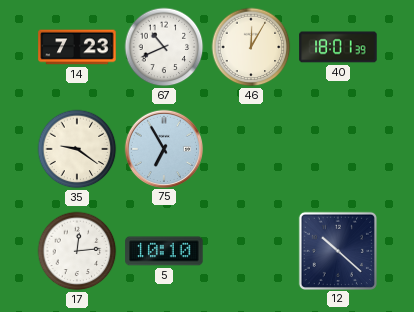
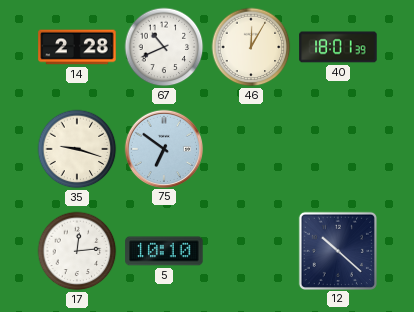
14: 7:23 -> 2:28
35: 9:21 -> 9:18
75: 6:55 -> 6:51
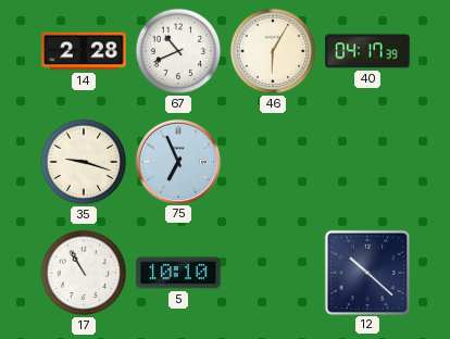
46: 12:05 -> 6:05
40: 18:01 -> 04:17
75: 6:51 -> 6:56
17: 12:14 -> 10:55
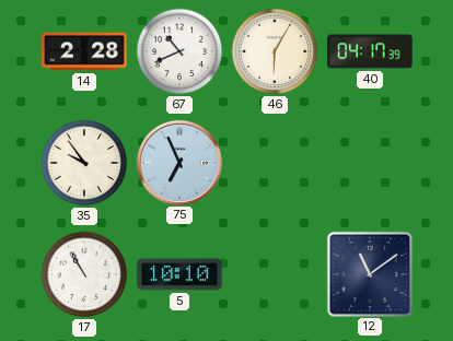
35: 9:18 -> 9:54
12: 10:22 -> 11:09
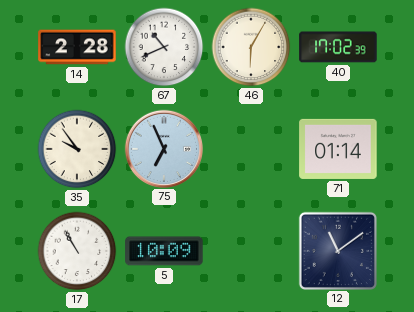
40: 04:17 -> 17:02
71: none -> 01:14
5: 10:10 -> 10:09
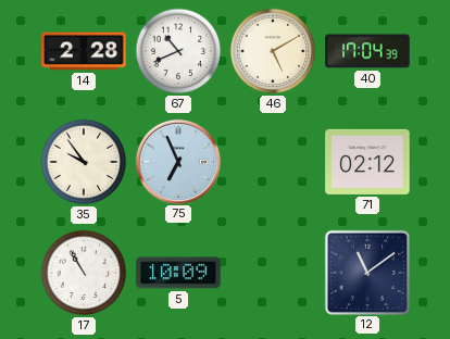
46: 6:05 -> 5:10
40: 17:02 -> 17:04
71: 01:14 -> 02:12
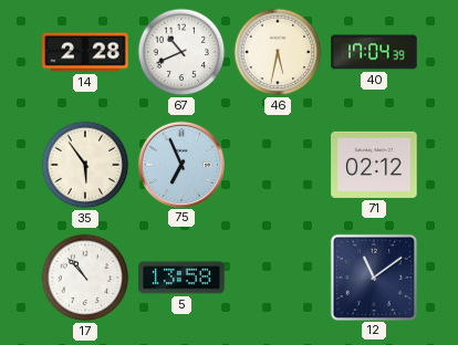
46: 5:10 -> 5:32
35: 9:54 -> 5:54
17: 10:55 -> 10:53
5: 10:09 -> 13:58
